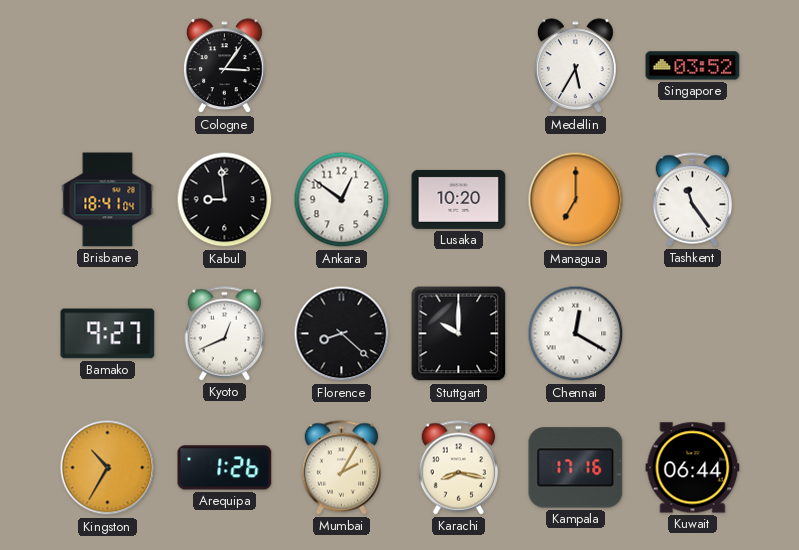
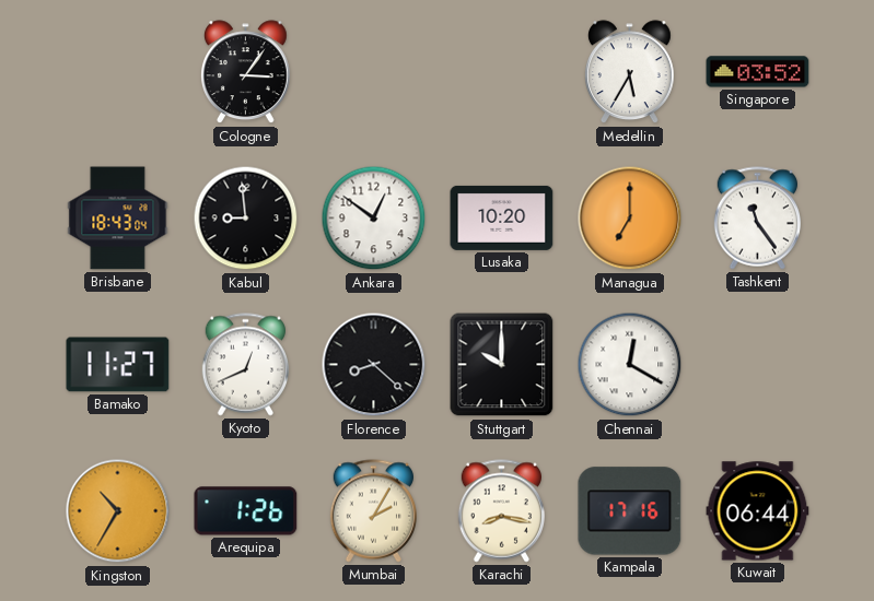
Brisbane: 18:41 -> 18:43
Bamako: 9:27 -> 11:27
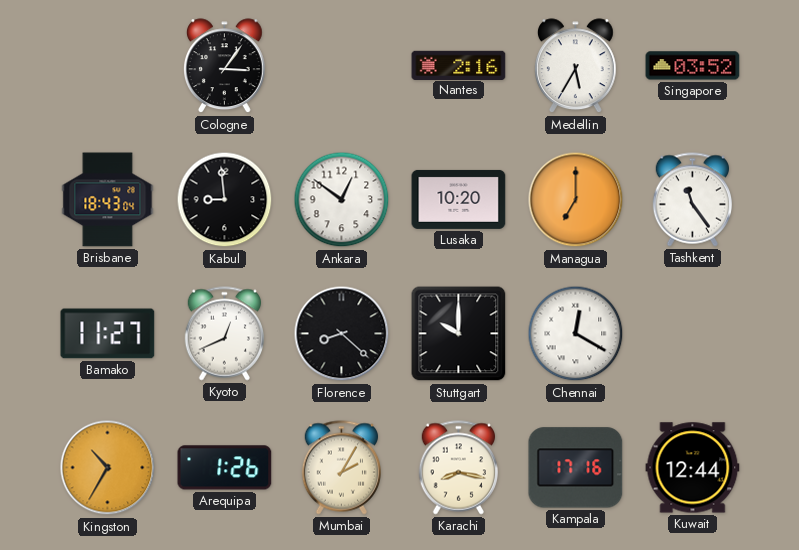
Nantes: none -> 2:16
Kuwait: 06:44 -> 12:44
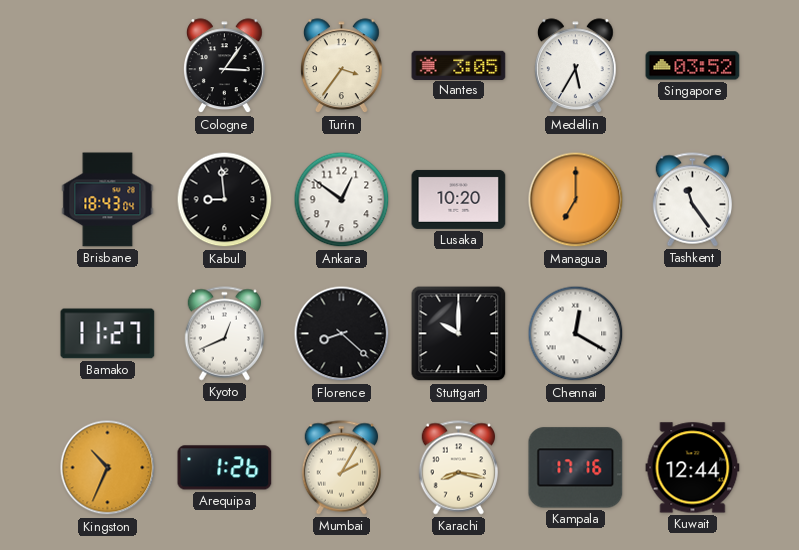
Turin: none -> 3:36
Nantes: 2:16 -> 3:05
Kingston: 10:35 -> 10:34
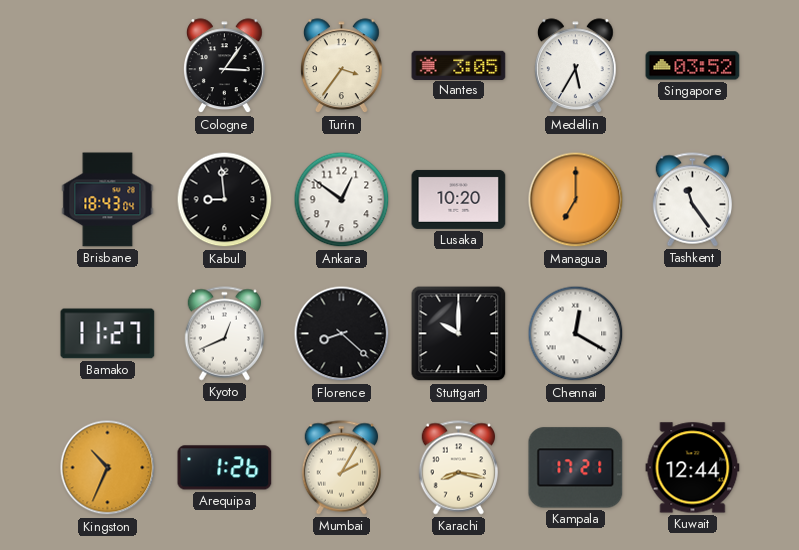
Kampala: 17:16 -> 17:21
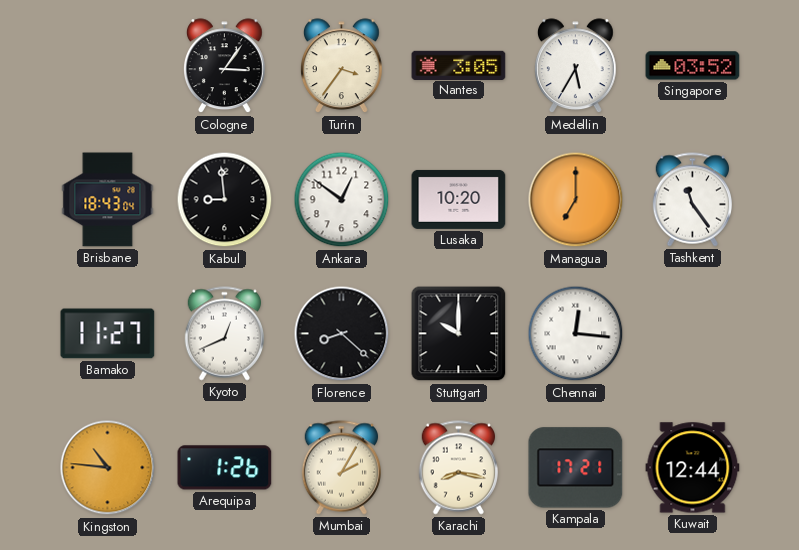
Chennai: 12:20 -> 12:16
Kingston: 10:34 -> 10:46
